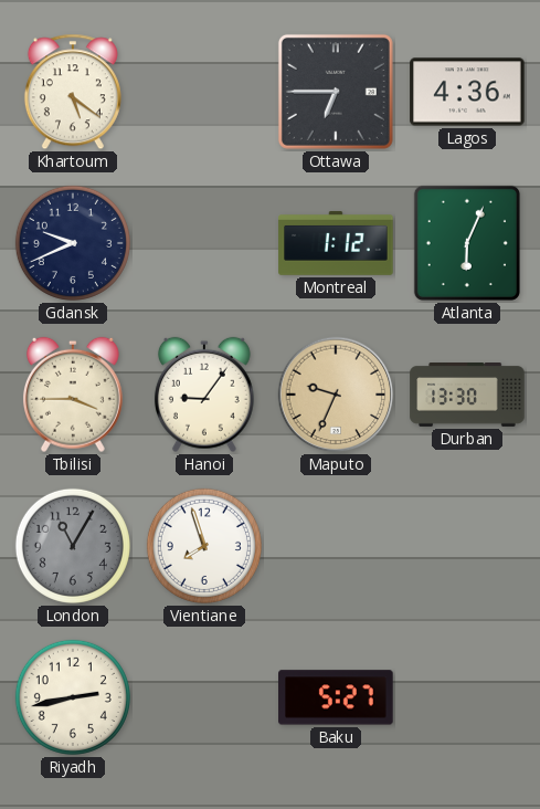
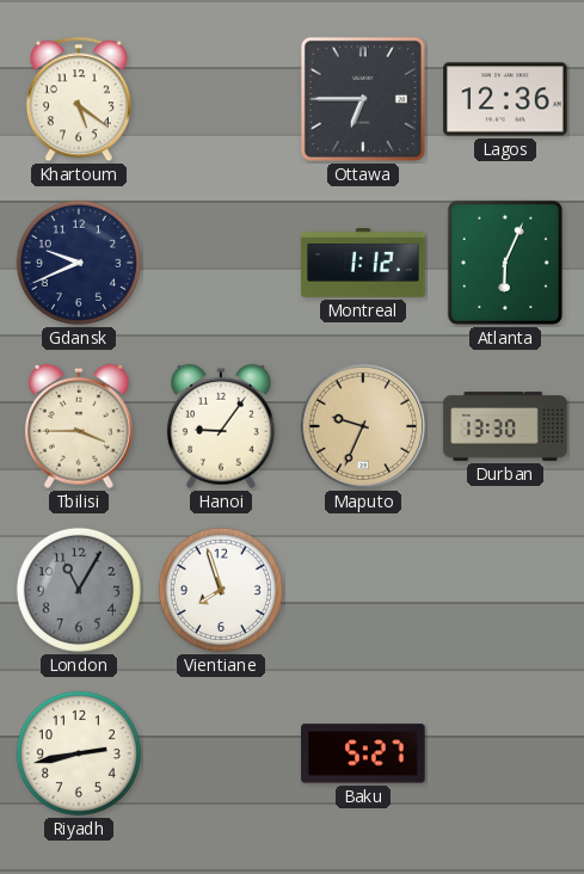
Lagos: 4:36 -> 12:36
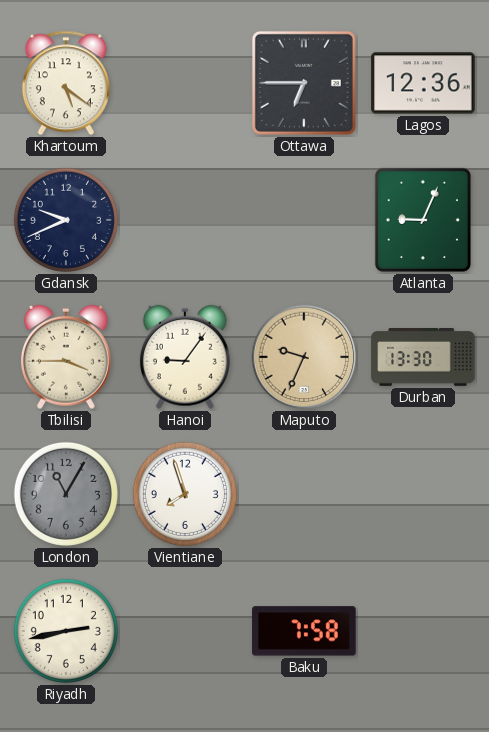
Montreal: 1:12 -> none
Atlanta: 6:04 -> 9:04
Baku: 5:27 -> 7:58
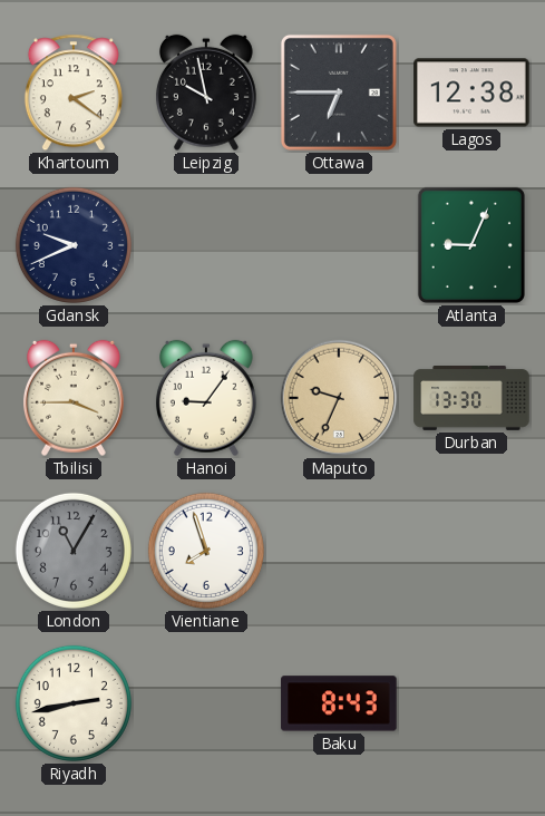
Khartoum: 5:21 -> 2:21
Leipzig: none -> 9:58
Lagos: 12:36 -> 12:38
Baku: 7:58 -> 8:43
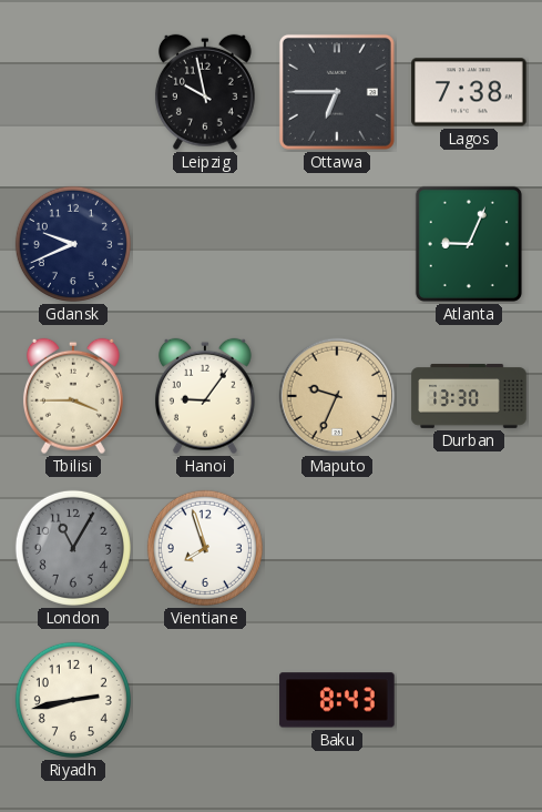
Khartoum: 2:21 -> none
Lagos: 12:38 -> 7:38
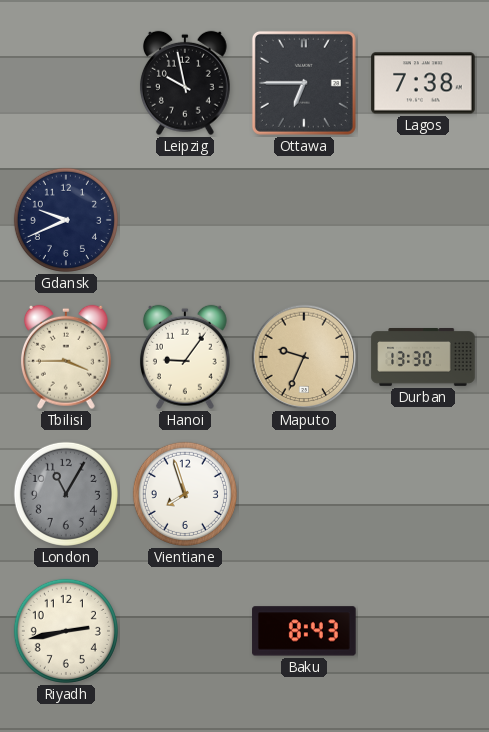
Atlanta: 9:04 -> none
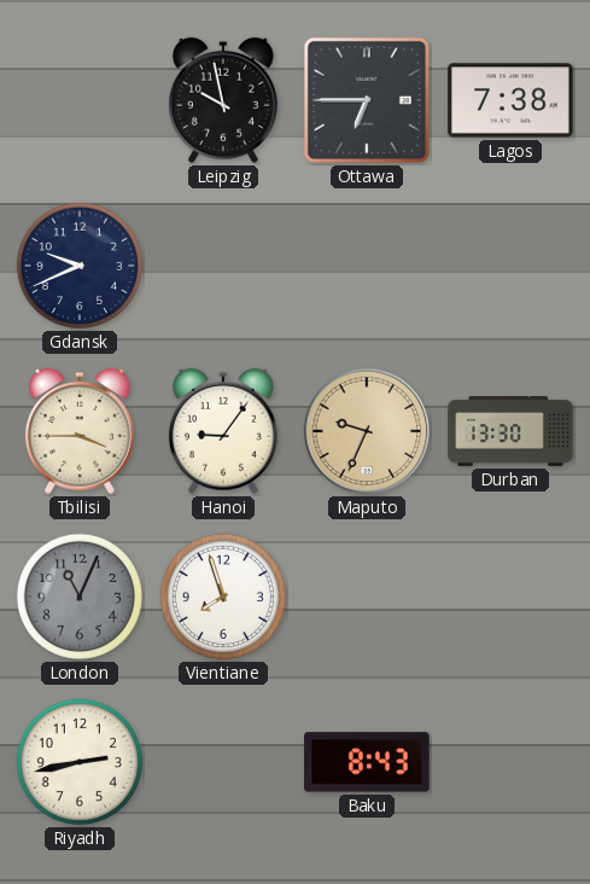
London: 11:05 -> 11:04
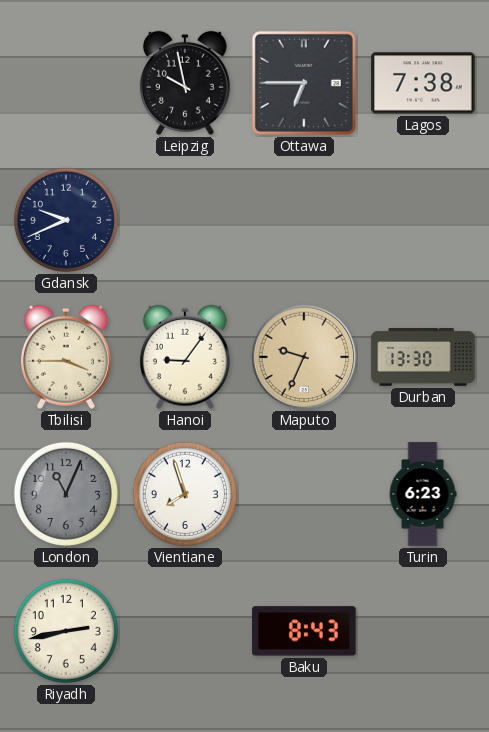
Turin: none -> 6:23
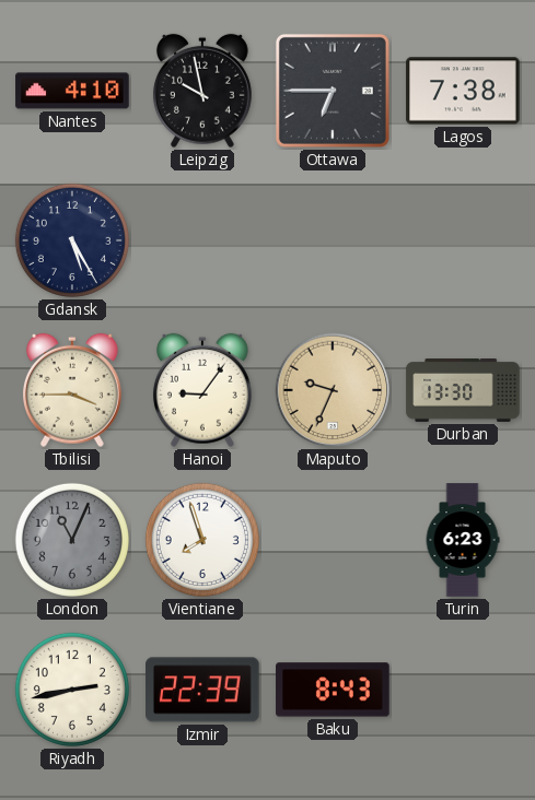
Nantes: none -> 4:10
Gdansk: 9:41 -> 5:25
Izmir: none -> 22:39
